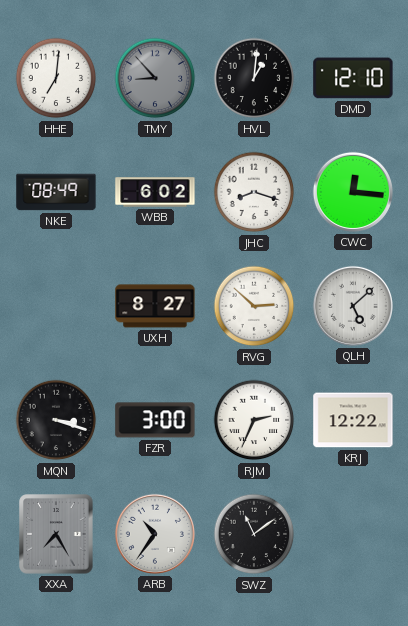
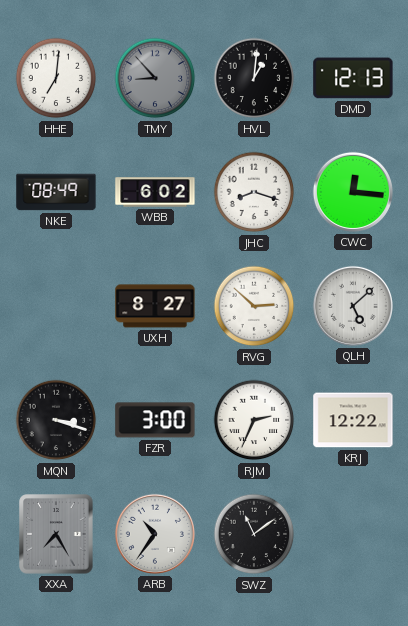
DMD: 12:10 -> 12:13
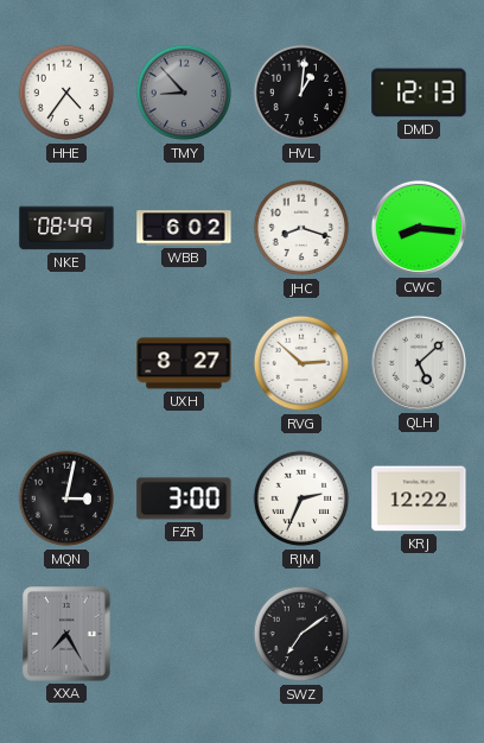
HHE: 7:01 -> 4:36
CWC: 12:16 -> 8:16
MQN: 3:18 -> 3:02
ARB: 10:36 -> none
SWZ: 11:09 -> 7:09
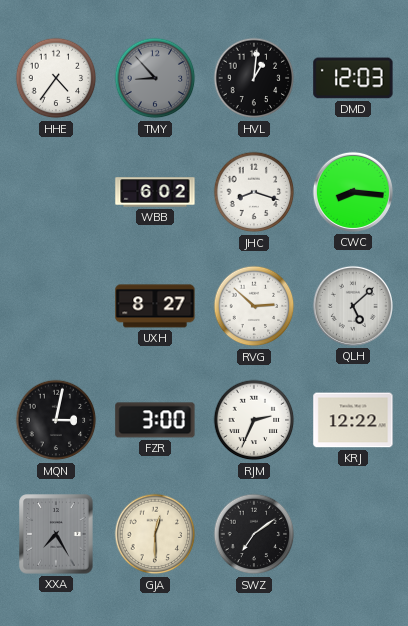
DMD: 12:13 -> 12:03
NKE: 08:49 -> none
GJA: none -> 12:30
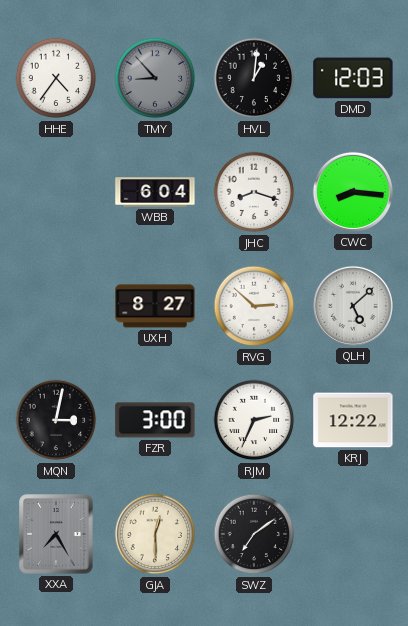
WBB: 6:02 -> 6:04
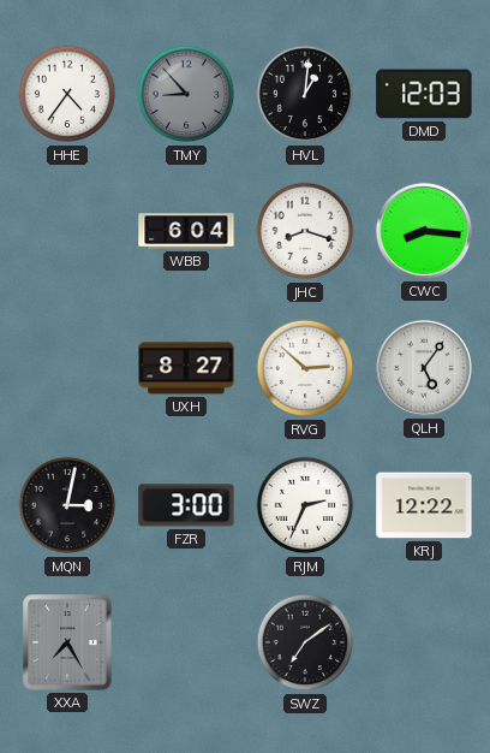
QLH: 5:08 -> 5:06
GJA: 12:30 -> none
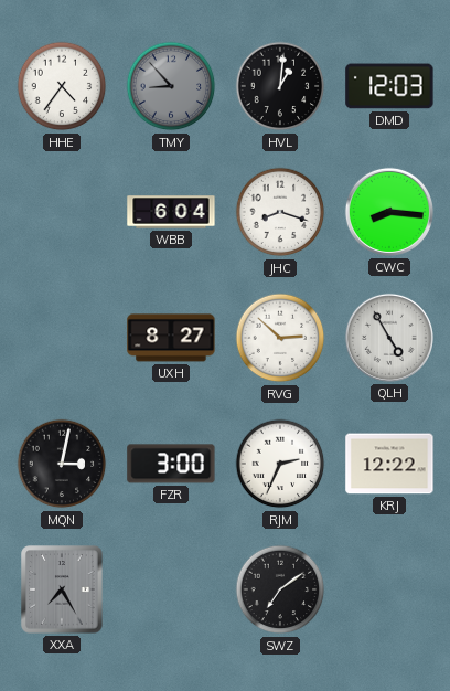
QLH: 5:06 -> 4:55
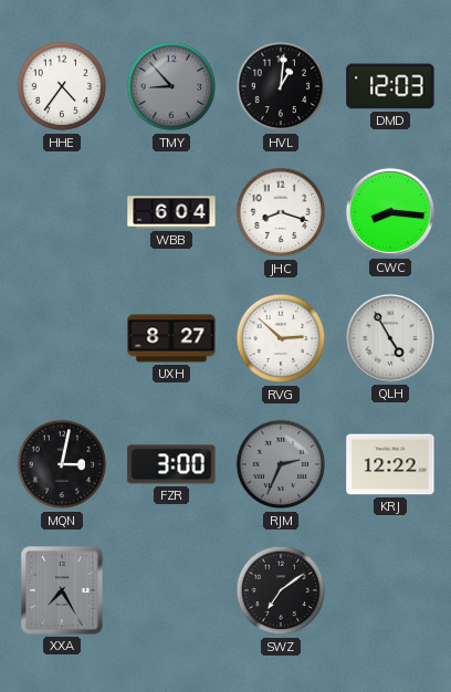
RJM dial: white -> grey
